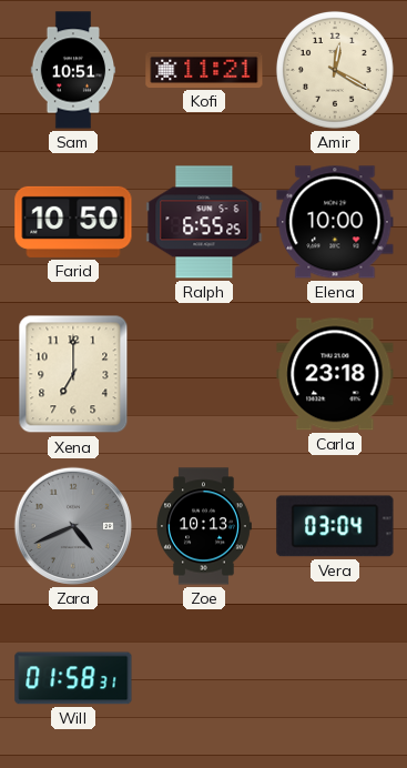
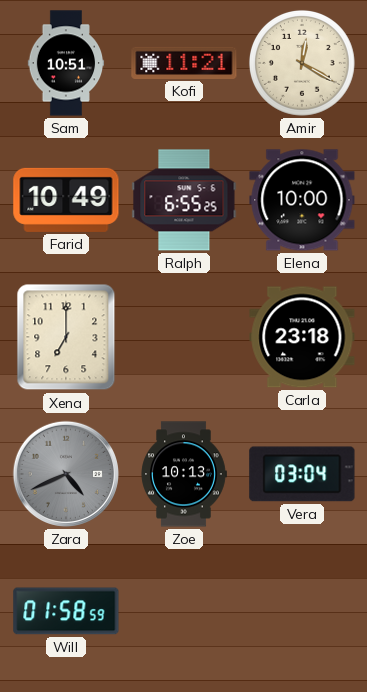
Farid: 10:50 -> 10:49
Will: 01:58:31 -> 01:58:59
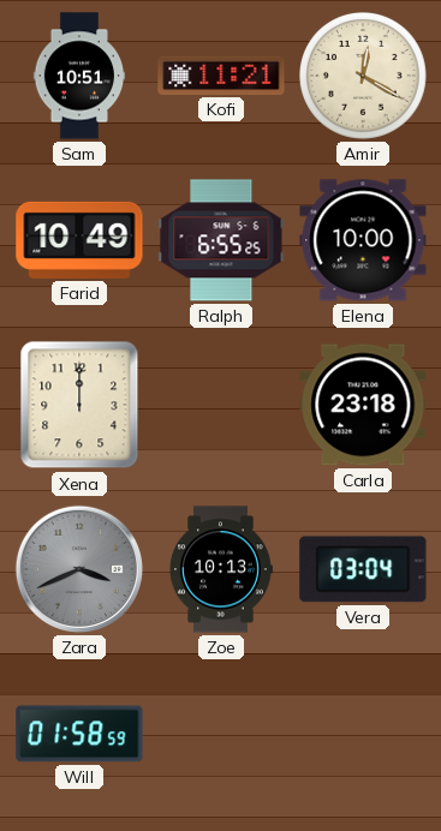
Xena: 7:00 -> 12:00
Zara: 4:41 -> 3:41
